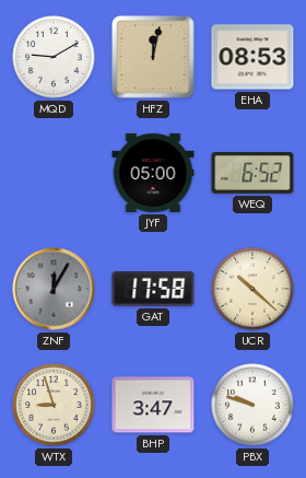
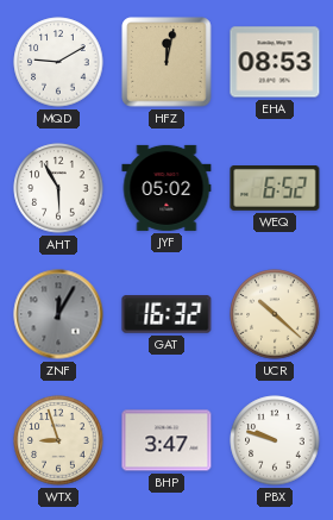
AHT: none -> 5:55
JYF: 05:00 -> 05:02
GAT: 17:58 -> 16:32
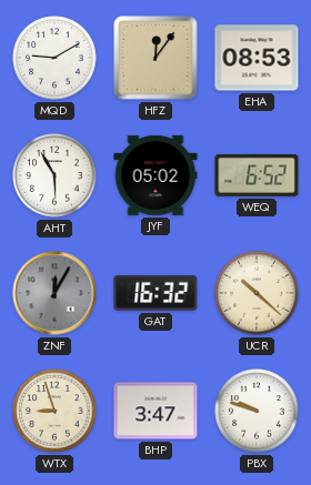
HFZ: 12:02 -> 12:06
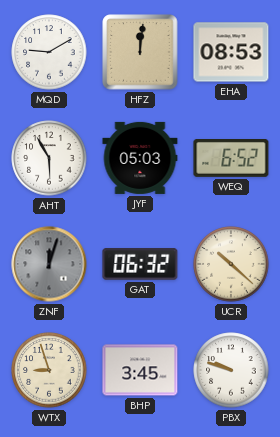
HFZ: 12:06 -> 12:01
JYF: 05:02 -> 05:03
ZNF: 12:05 -> 12:03
GAT: 16:32 -> 06:32
BHP: 3:47 -> 3:45
